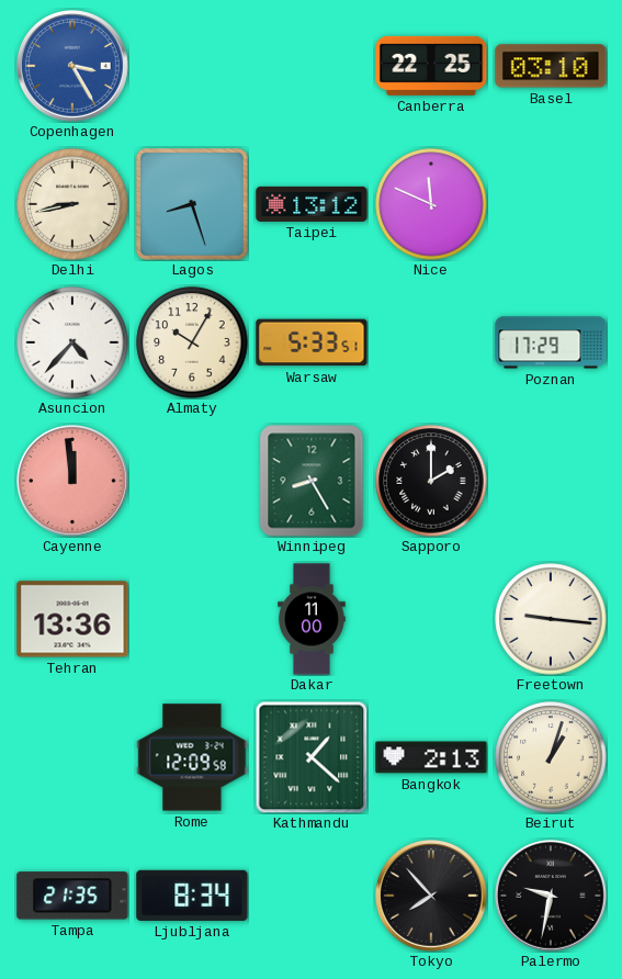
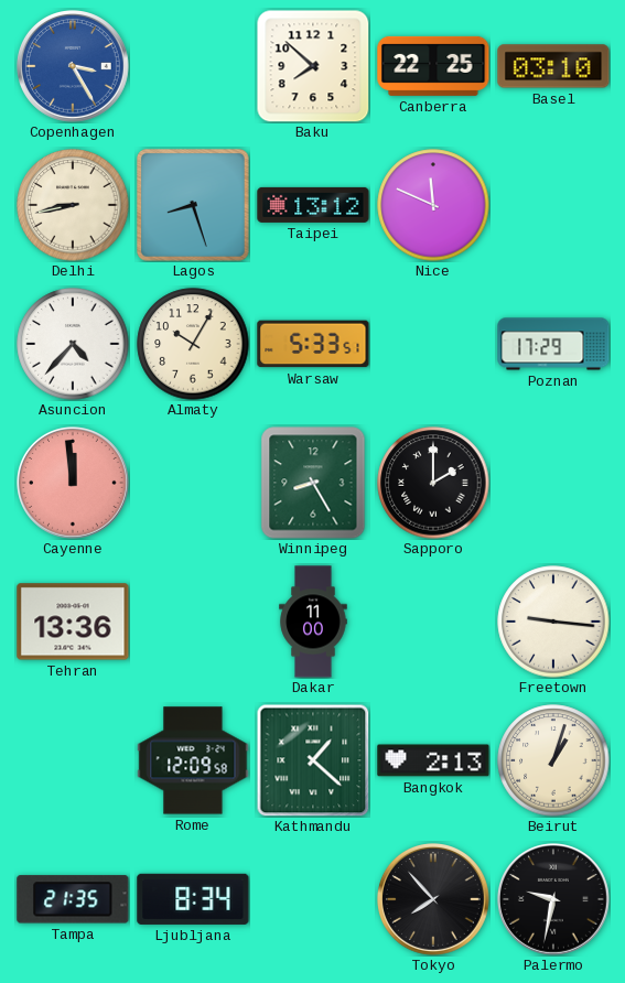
Baku: none -> 7:52
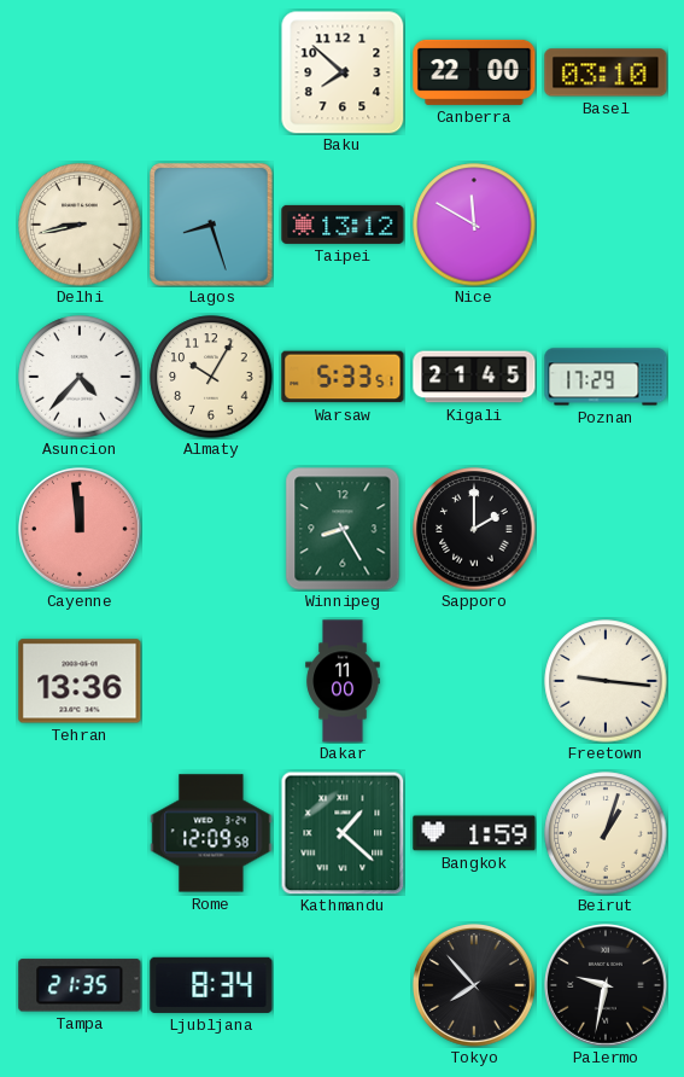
Copenhagen: 3:25 -> none
Canberra: 22:25 -> 22:00
Nice: 11:49 -> 11:50
Kigali: none -> 21:45
Bangkok: 2:13 -> 1:59
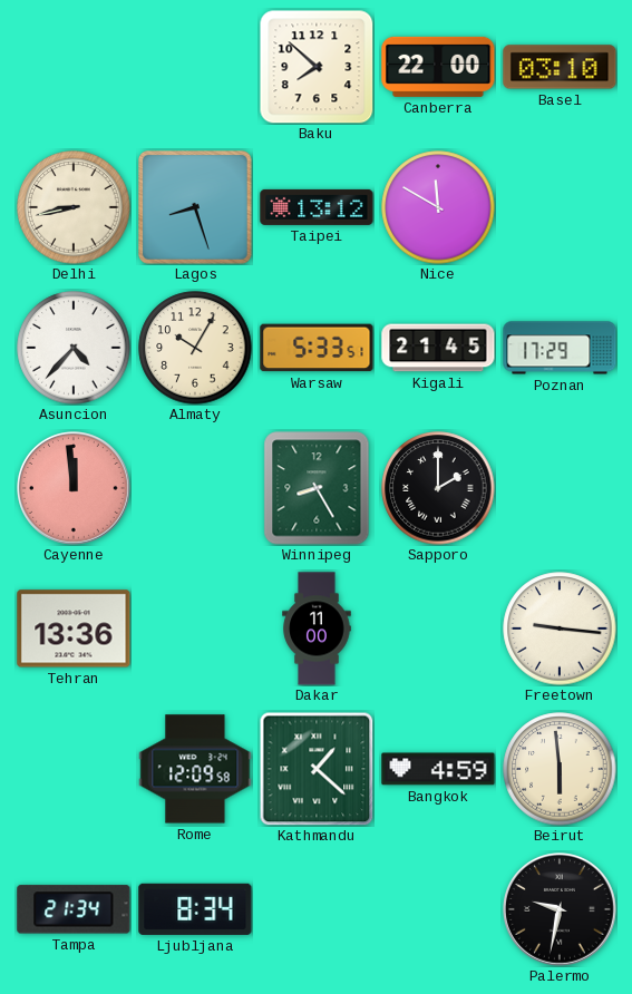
Bangkok: 1:59 -> 4:59
Beirut: 1:03 -> 5:59
Tampa: 21:35 -> 21:34
Tokyo: 7:53 -> none
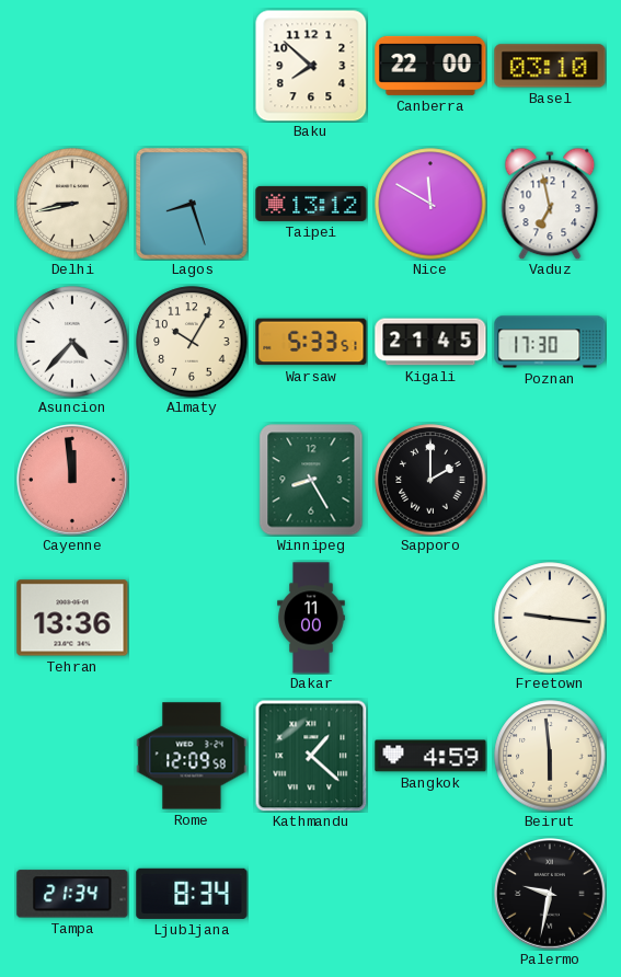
Vaduz: none -> 6:58
Poznan: 17:29 -> 17:30
